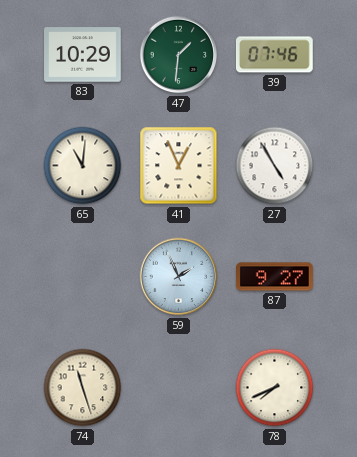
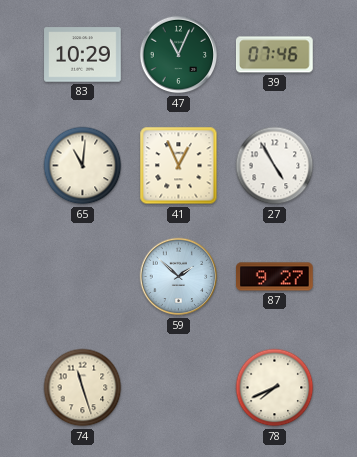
47: 1:31 -> 11:04
59: 1:56 -> 1:52
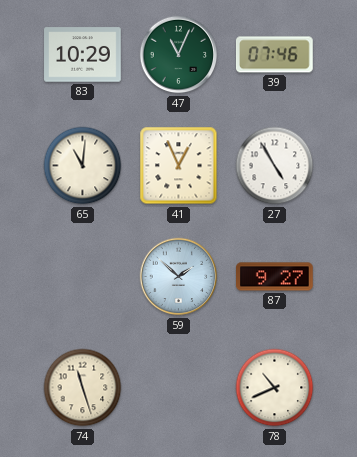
78: 7:41 -> 10:41
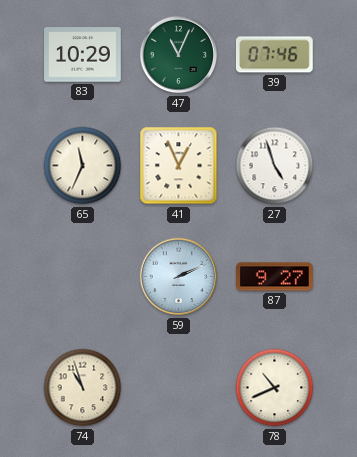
65: 11:01 -> 11:34
27: 4:55 -> 4:57
59: 1:52 -> 2:11
74: 11:27 -> 10:57
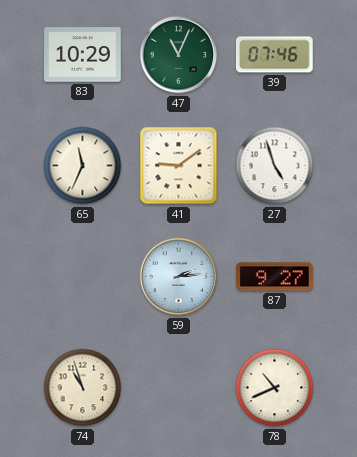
41: 12:56 -> 9:09
59: 2:11 -> 2:14
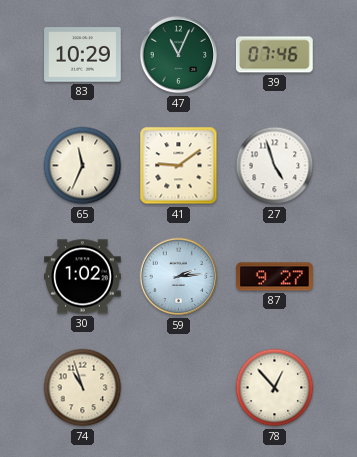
30: none -> 1:02
78: 10:41 -> 12:53
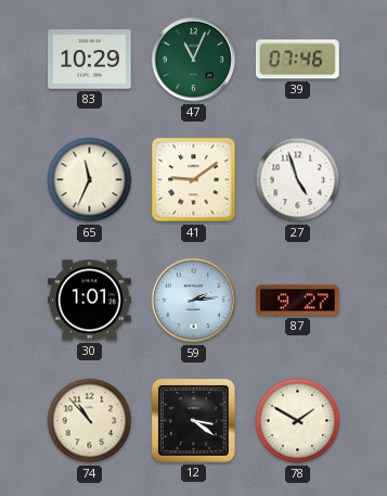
30: 1:02 -> 1:01
74: 10:57 -> 10:53
12: none -> 3:21
78: 12:53 -> 1:50
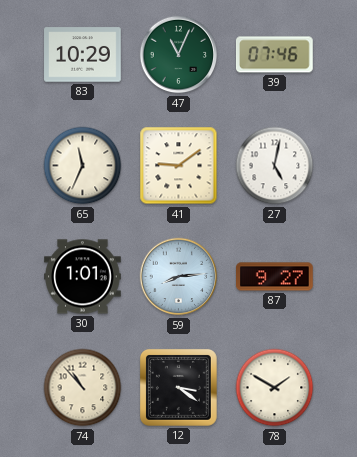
27: 4:57 -> 5:02
59: 2:14 -> 8:14
